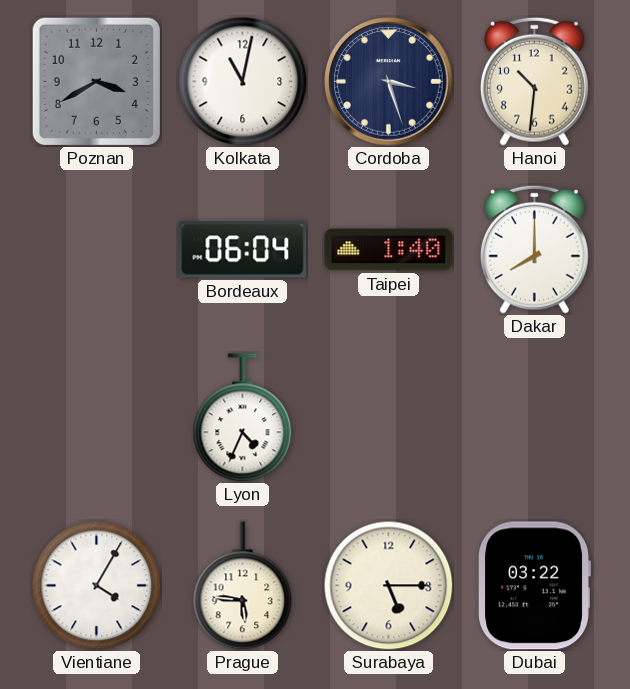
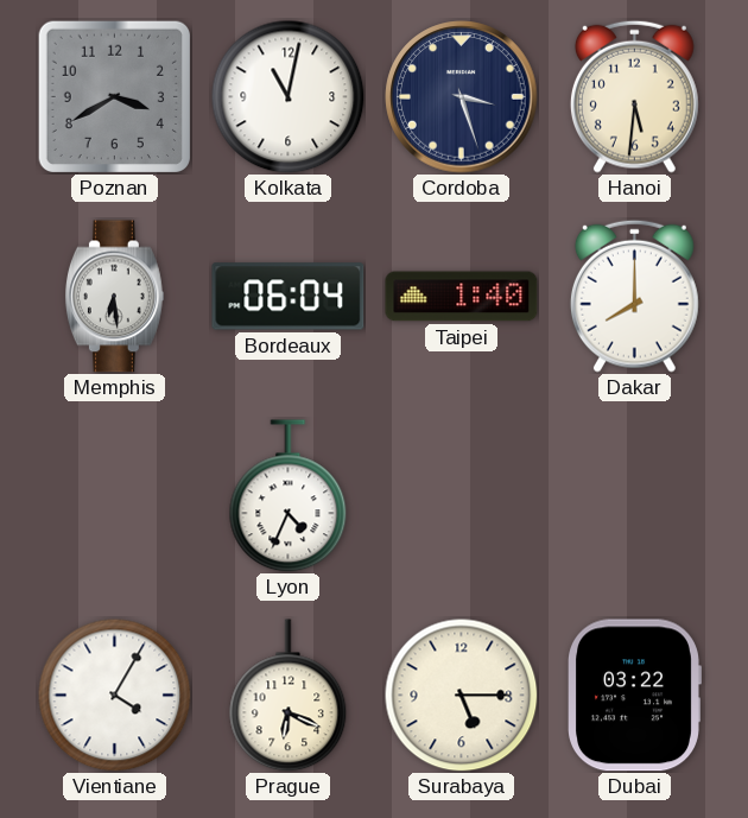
Hanoi: 10:31 -> 5:31
Memphis: none -> 6:29
Prague: 5:46 -> 6:19
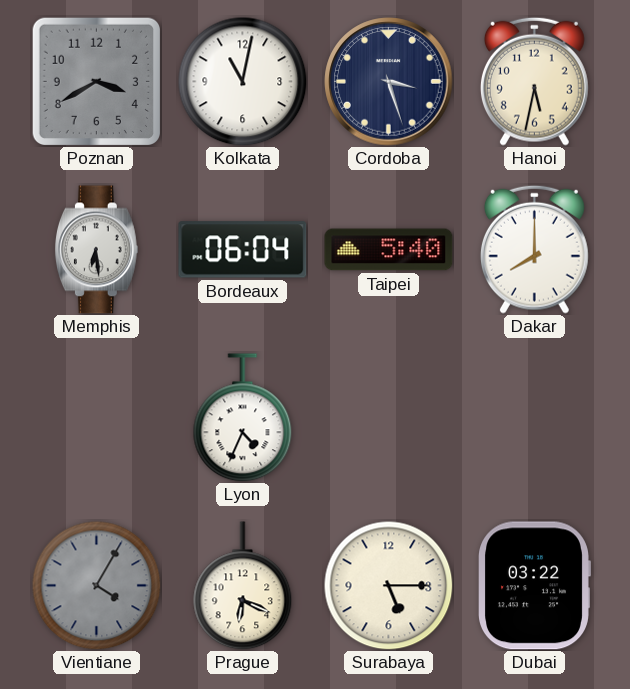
Hanoi: 5:31 -> 5:32
Taipei: 1:40 -> 5:40
Vientiane dial: white -> grey
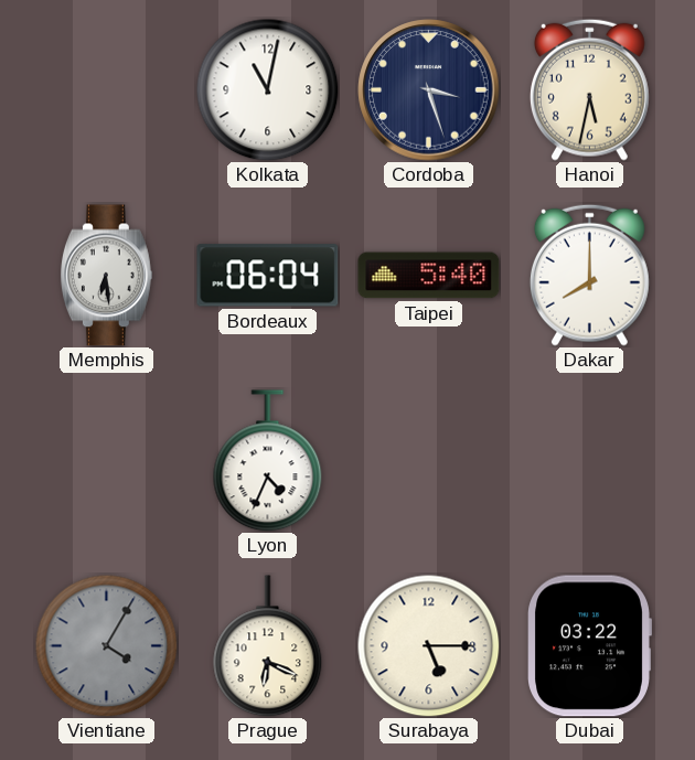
Poznan: 3:40 -> none
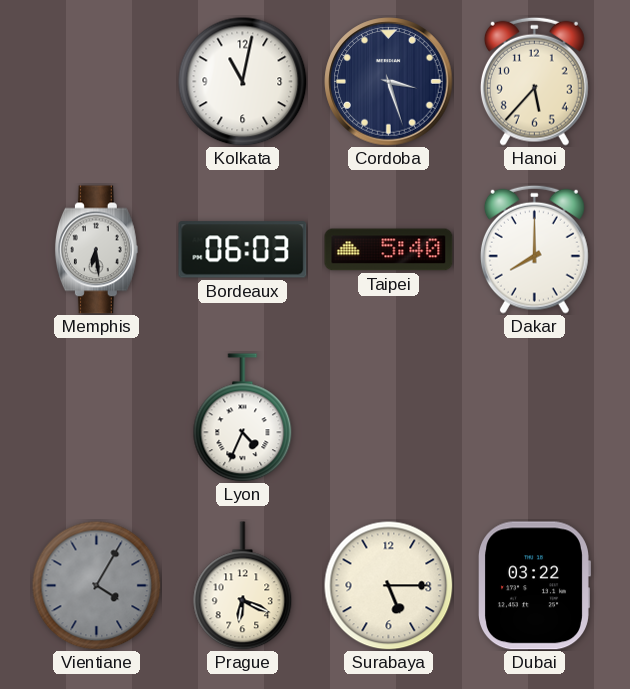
Hanoi: 5:32 -> 5:37
Bordeaux: 06:04 -> 06:03
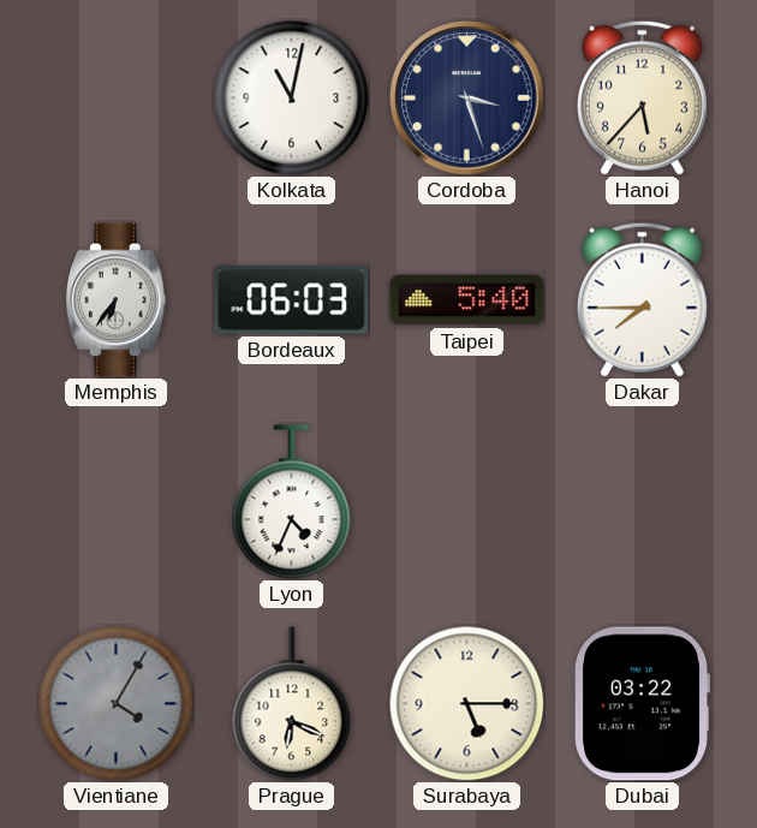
Memphis: 6:29 -> 6:36
Dakar: 8:00 -> 7:45
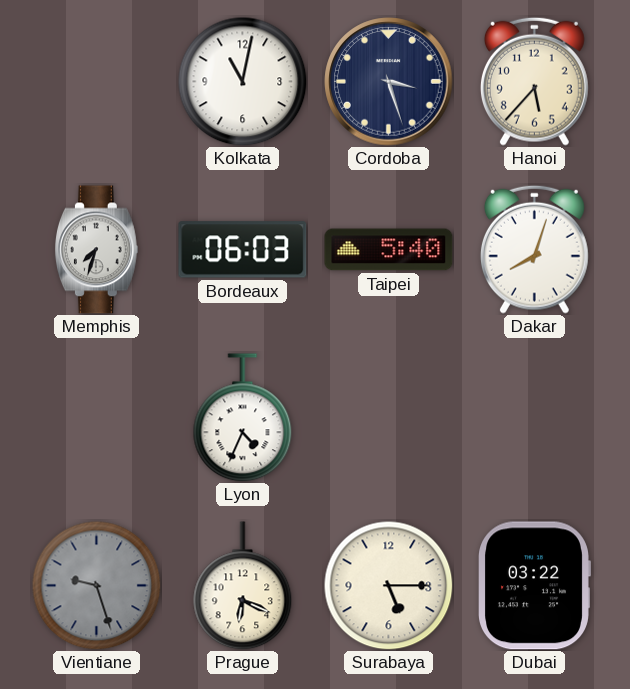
Memphis: 6:36 -> 7:33
Dakar: 7:45 -> 8:03
Vientiane: 4:05 -> 9:27
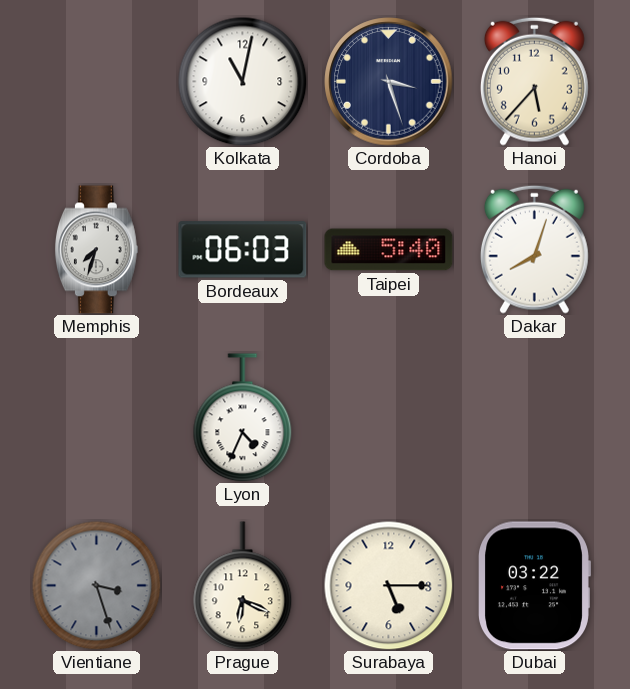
Vientiane: 9:27 -> 3:27
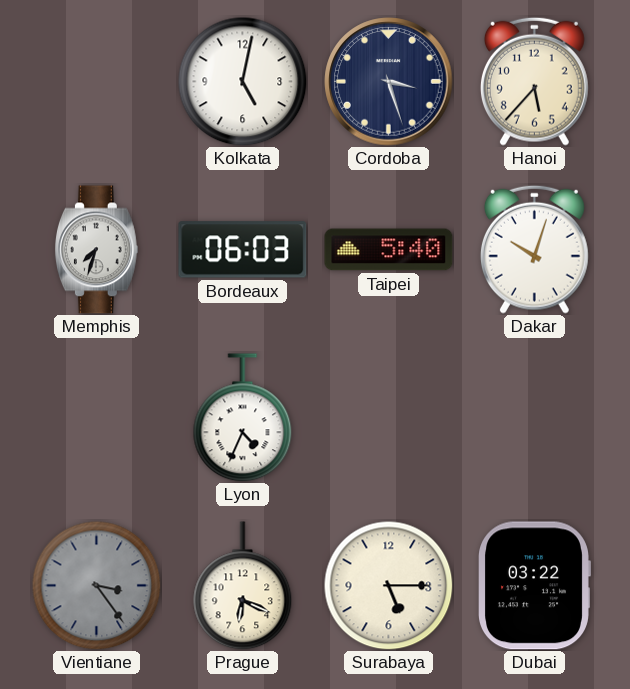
Kolkata: 11:02 -> 5:02
Dakar: 8:03 -> 10:03
Vientiane: 3:27 -> 3:24
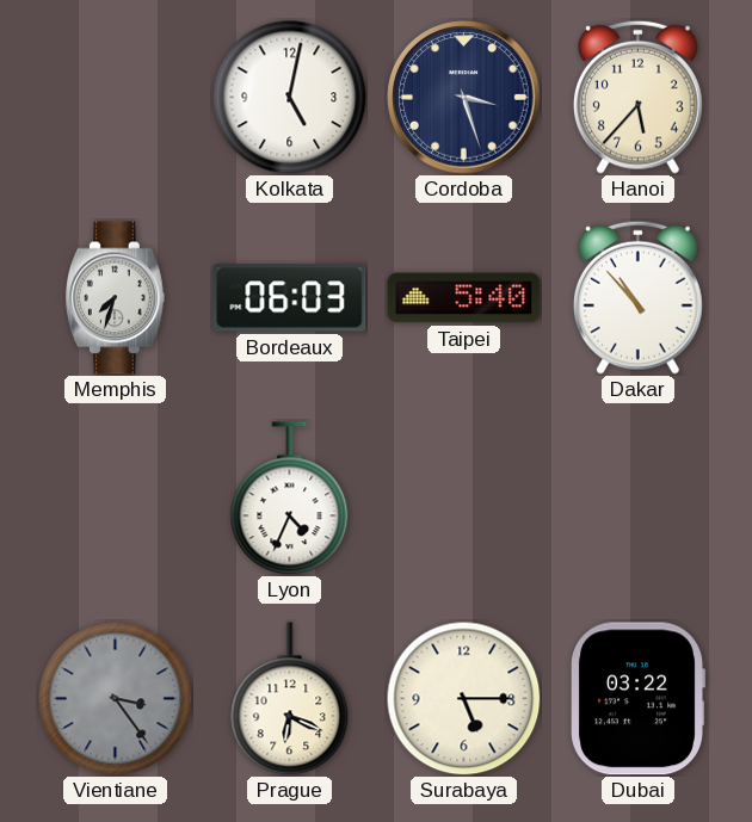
Dakar: 10:03 -> 10:53
